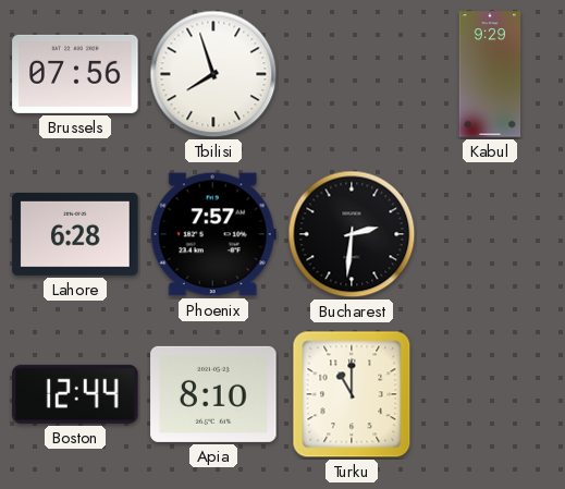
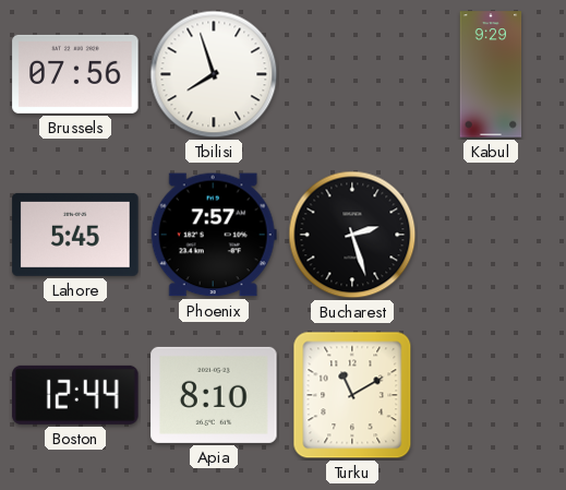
Lahore: 6:28 -> 5:45
Bucharest: 2:31 -> 2:27
Turku: 11:00 -> 11:10
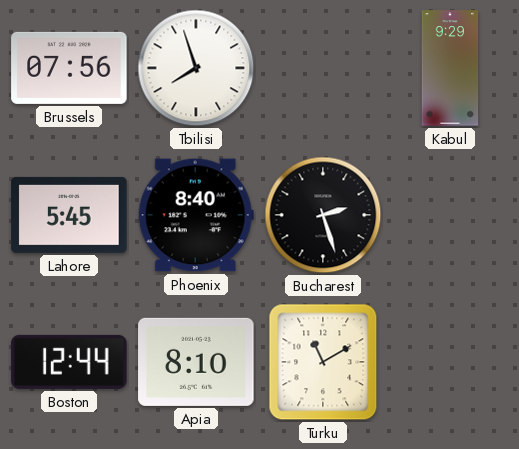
Phoenix: 7:57 -> 8:40
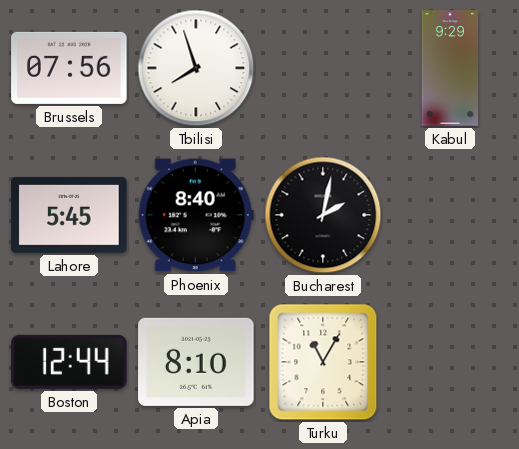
Bucharest: 2:27 -> 2:02
Turku: 11:10 -> 11:05
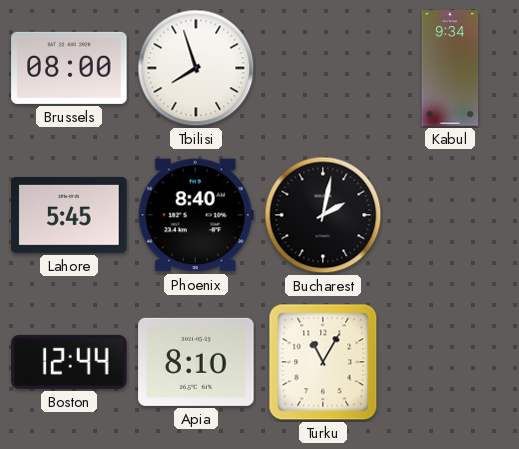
Brussels: 07:56 -> 08:00
Kabul: 9:29 -> 9:34
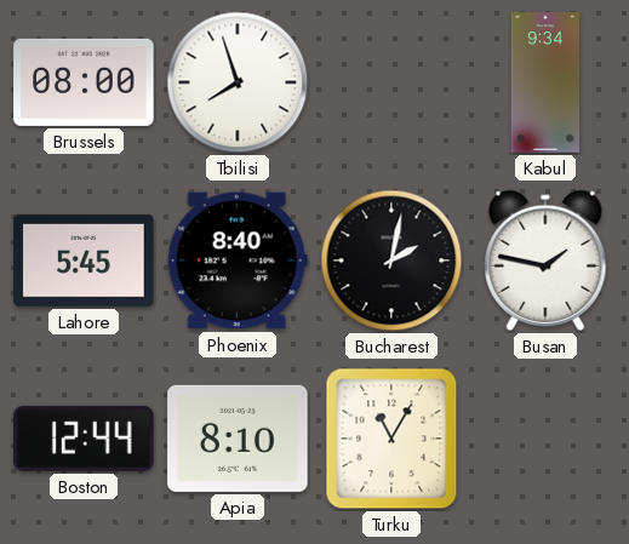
Busan: none -> 1:47
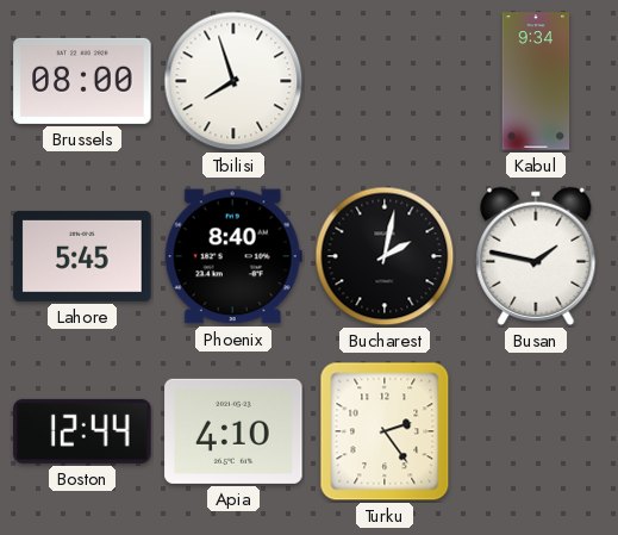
Apia: 8:10 -> 4:10
Turku: 11:05 -> 2:24
